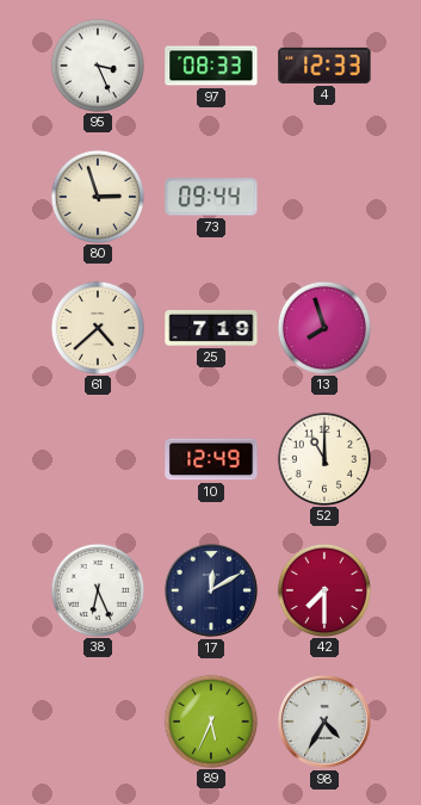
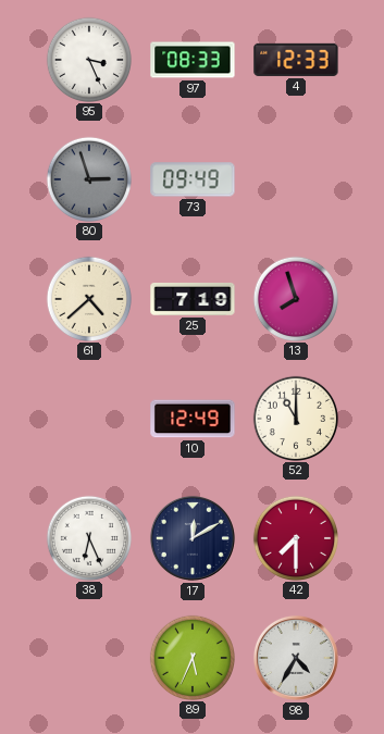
80 dial: cream -> grey
73: 09:44 -> 09:49
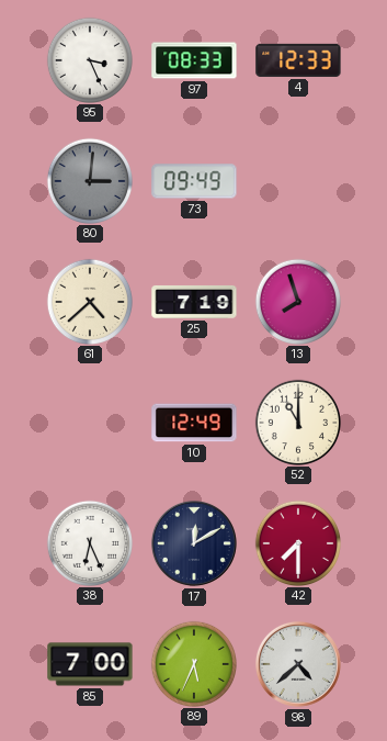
80: 2:57 -> 3:01
85: none -> 7:00
98: 4:35 -> 4:38
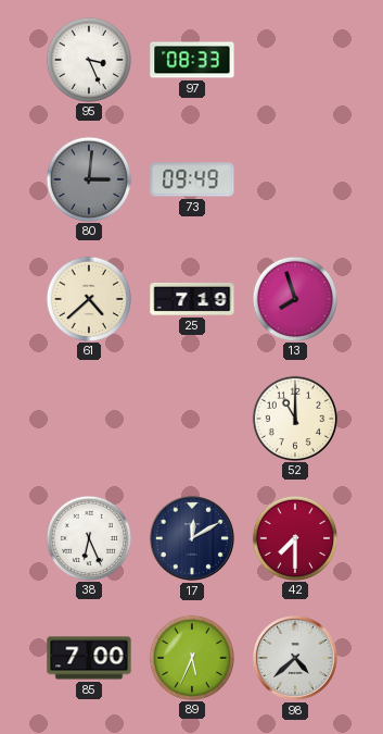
4: 12:33 -> none
10: 12:49 -> none
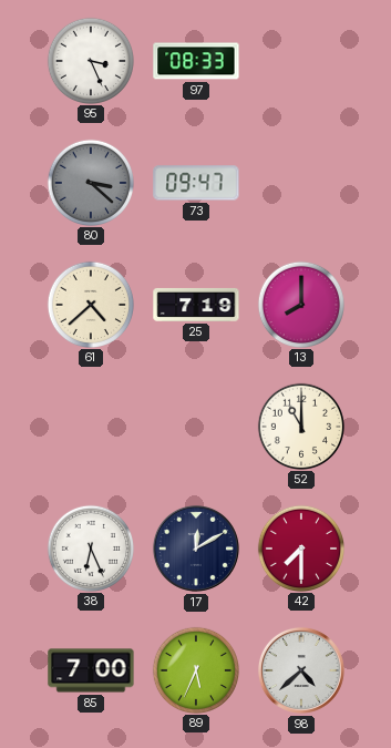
80: 3:01 -> 3:22
73: 09:49 -> 09:47
13: 7:57 -> 8:00
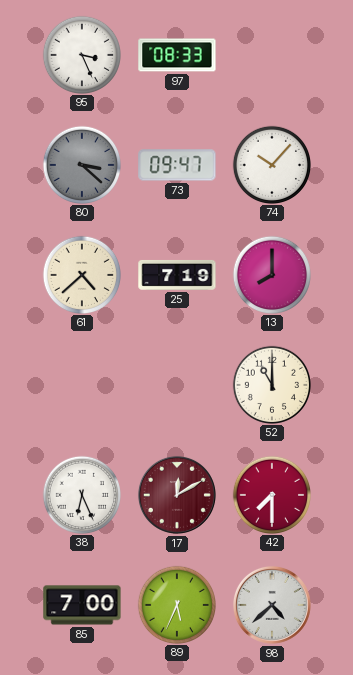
74: none -> 10:07
17 dial: navy -> burgundy
